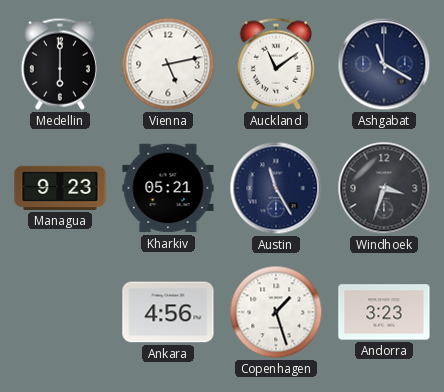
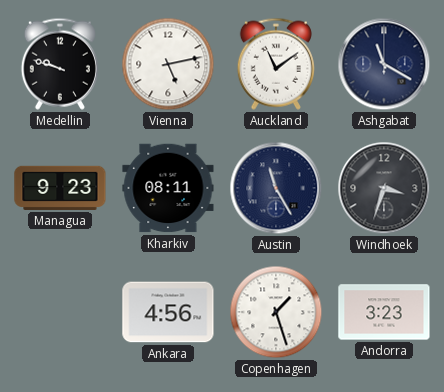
Medellin: 6:00 -> 9:48
Kharkiv: 05:21 -> 08:11
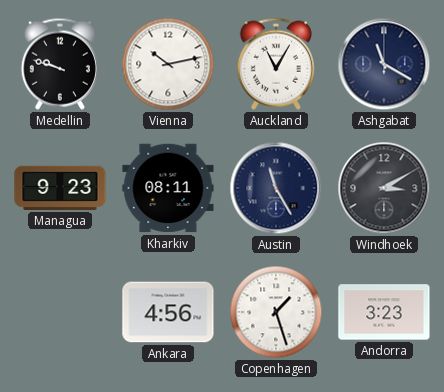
Vienna: 5:13 -> 10:13
Auckland: 11:09 -> 11:05
Windhoek: 3:33 -> 3:10
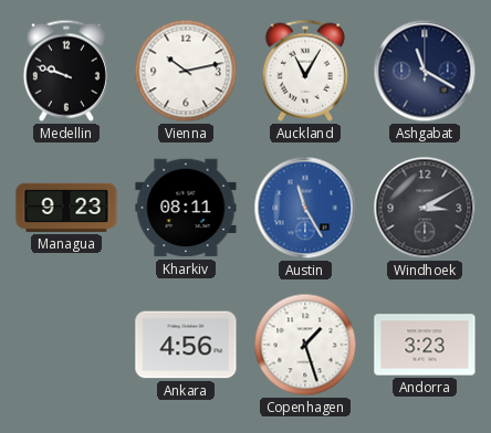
Austin dial: navy -> blue
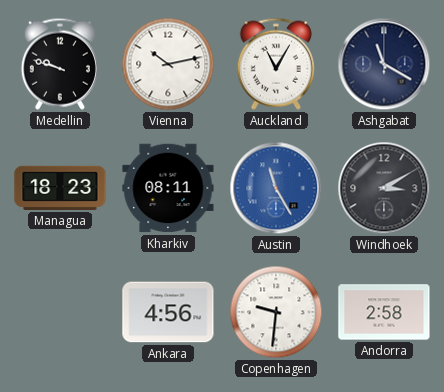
Managua: 9:23 -> 18:23
Copenhagen: 1:27 -> 9:31
Andorra: 3:23 -> 2:58
